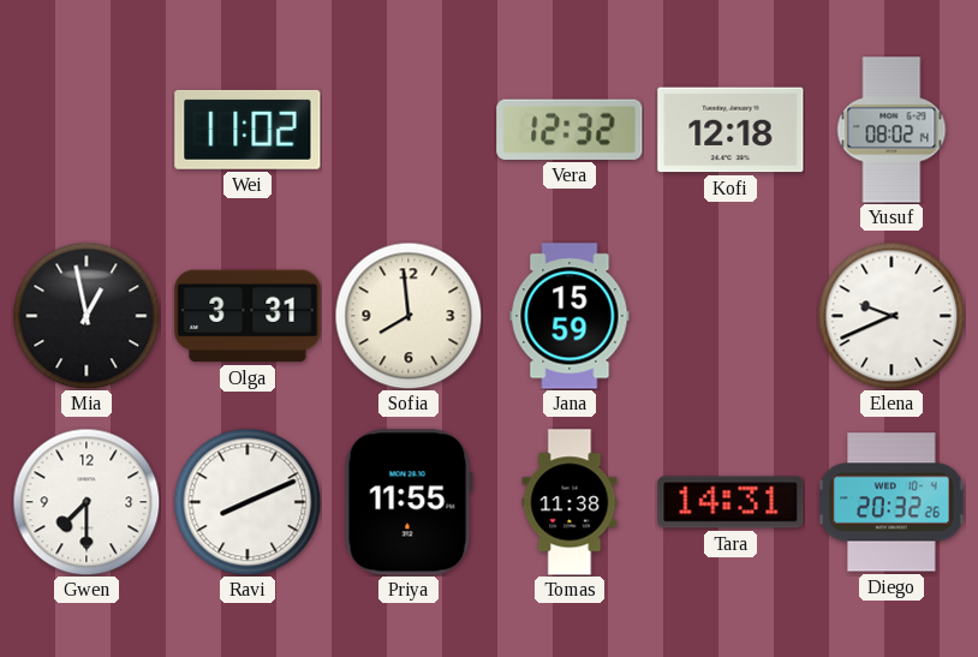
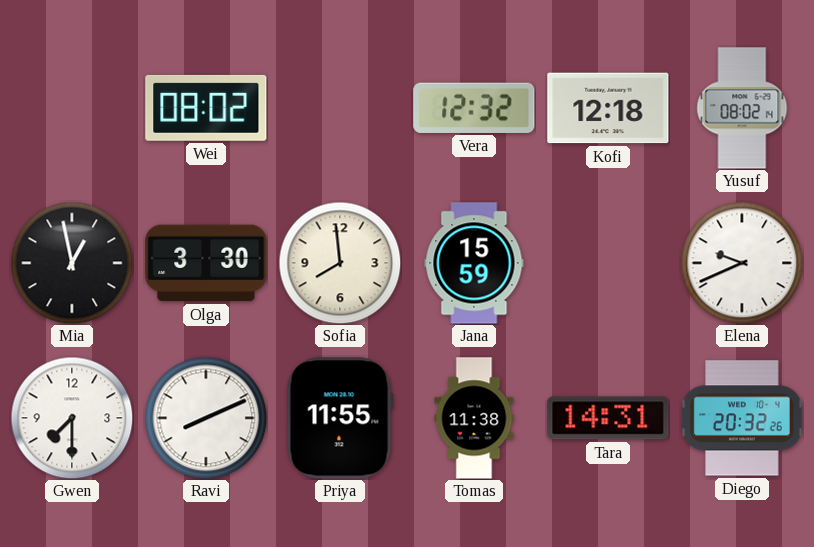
Wei: 11:02 -> 08:02
Olga: 3:31 -> 3:30
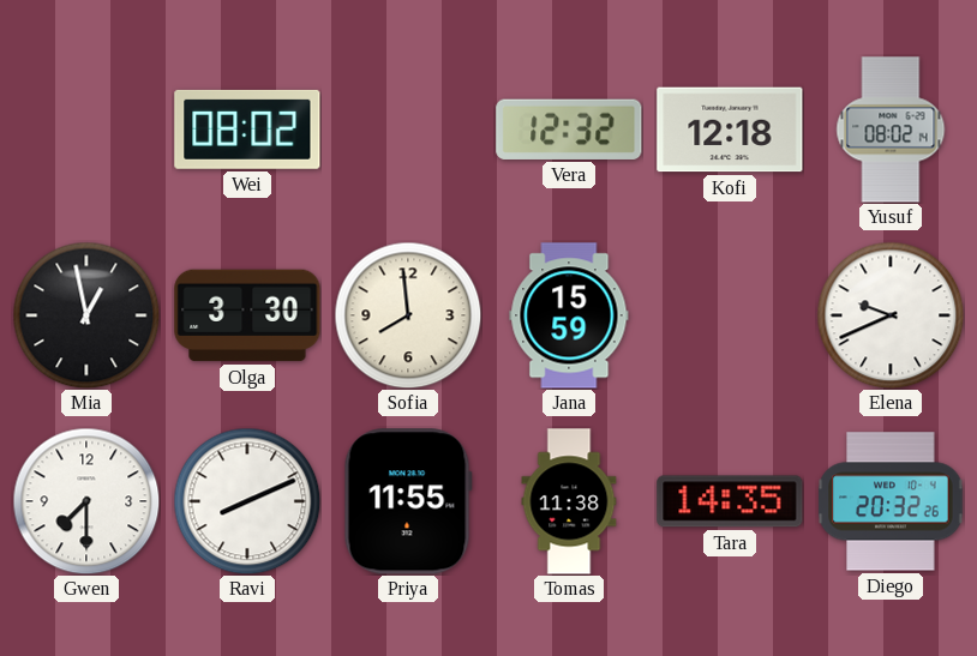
Tara: 14:31 -> 14:35
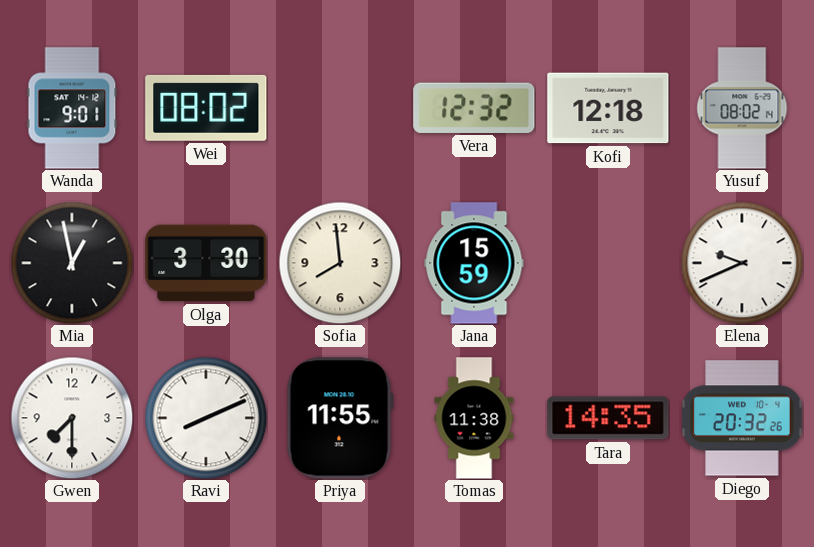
Wanda: none -> 9:01
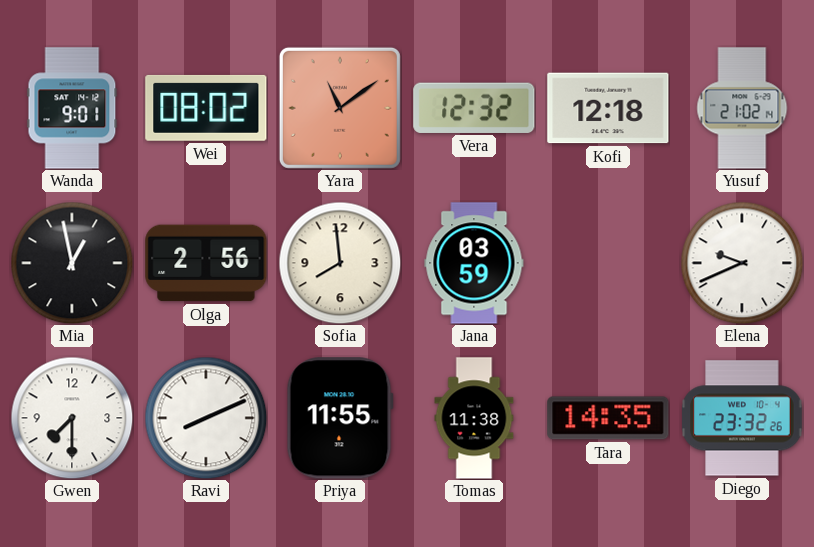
Yara: none -> 11:09
Yusuf: 08:02 -> 21:02
Olga: 3:30 -> 2:56
Jana: 15:59 -> 03:59
Diego: 20:32 -> 23:32
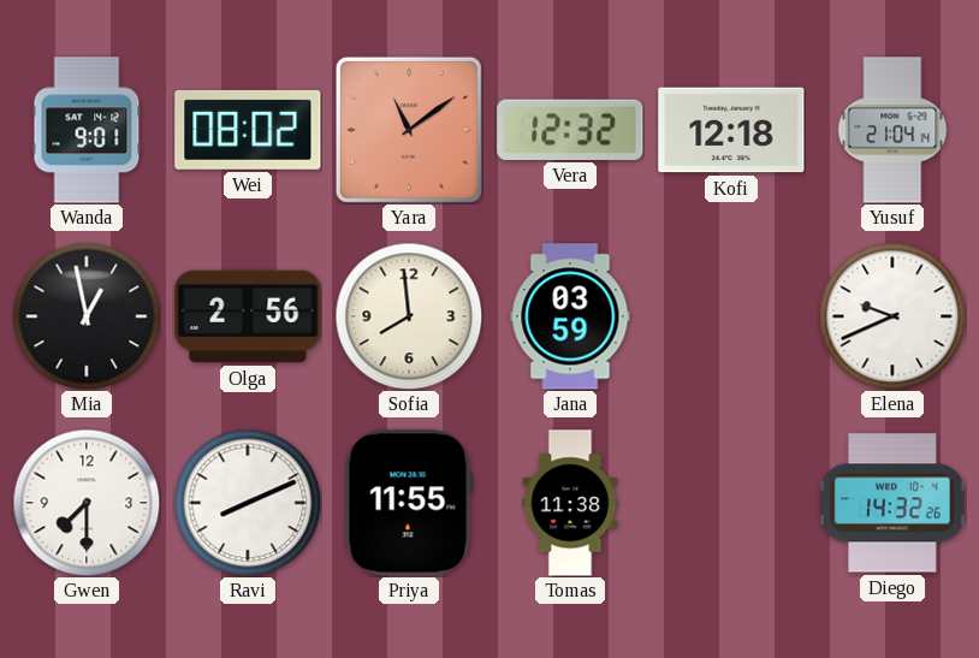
Yusuf: 21:02 -> 21:04
Tara: 14:35 -> none
Diego: 23:32 -> 14:32
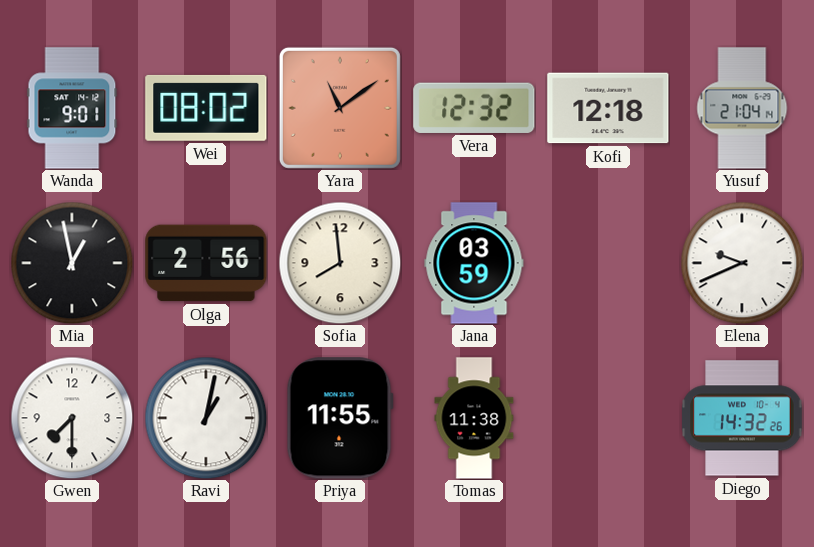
Ravi: 8:11 -> 1:02
